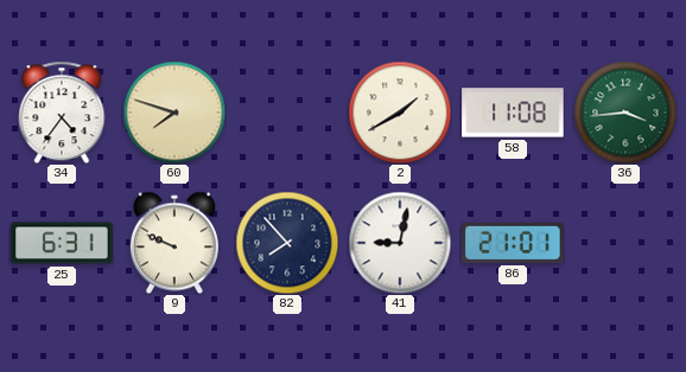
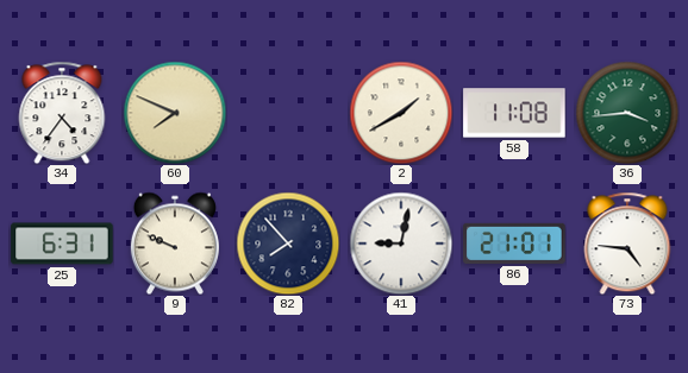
60: 7:48 -> 7:49
73: none -> 4:46
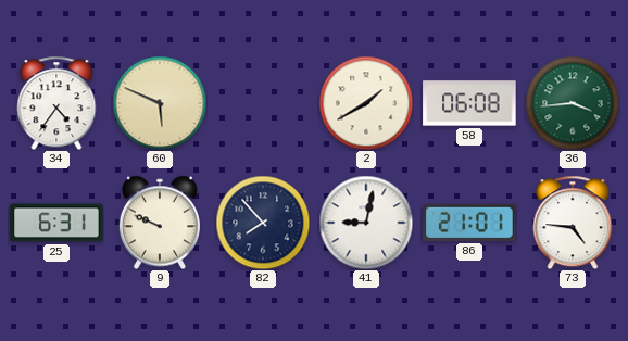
60: 7:49 -> 5:49
58: 11:08 -> 06:08
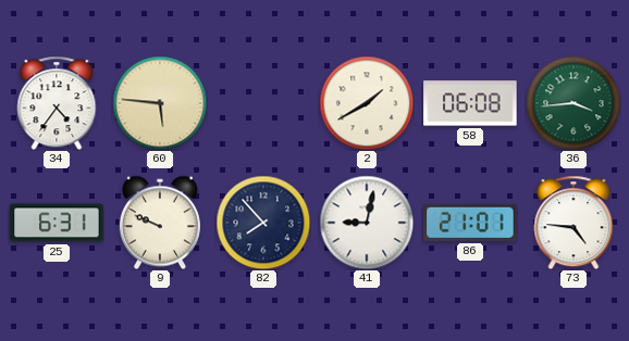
60: 5:49 -> 5:46
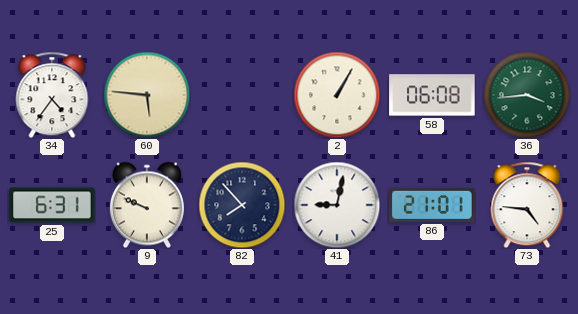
2: 1:40 -> 1:05
